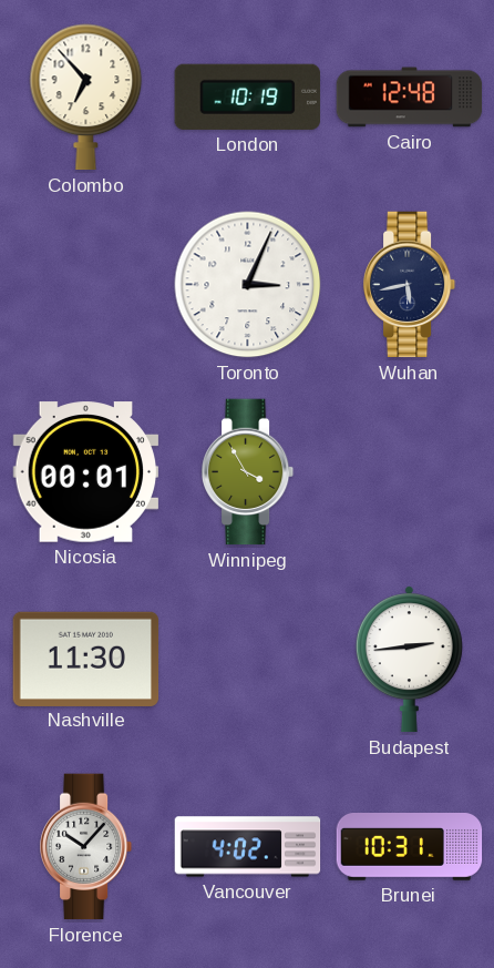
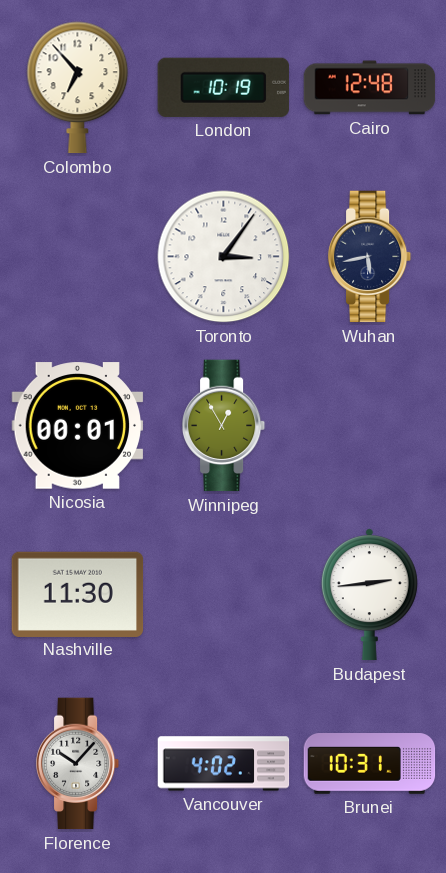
Toronto: 3:04 -> 3:06
Winnipeg: 3:55 -> 12:55
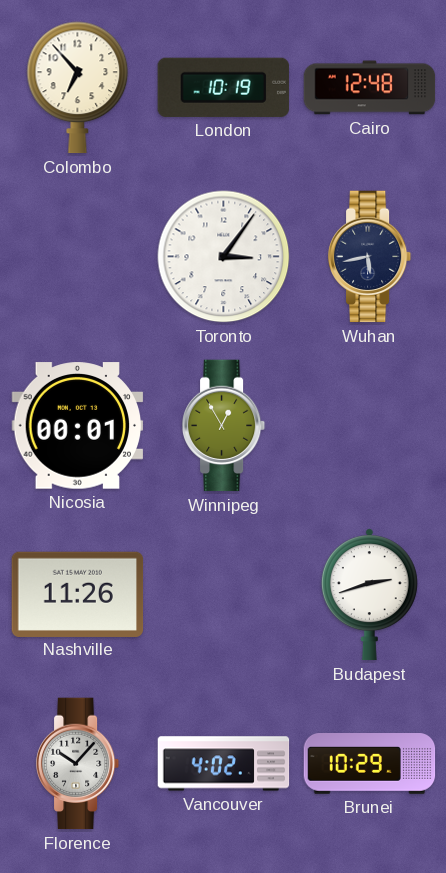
Nashville: 11:30 -> 11:26
Budapest: 2:44 -> 2:42
Brunei: 10:31 -> 10:29
